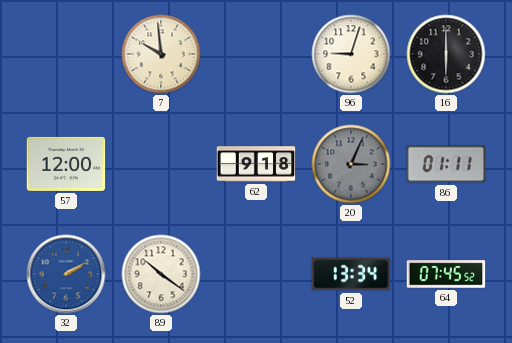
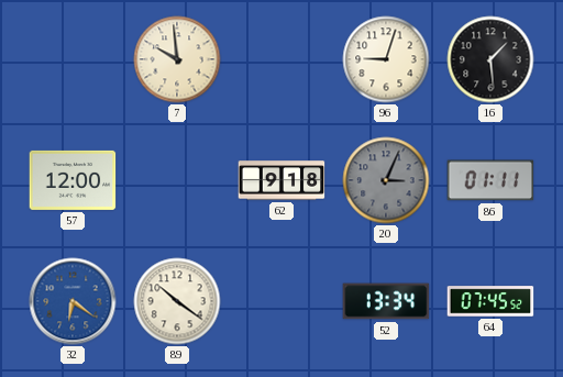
16: 6:00 -> 1:29
32: 2:10 -> 6:21
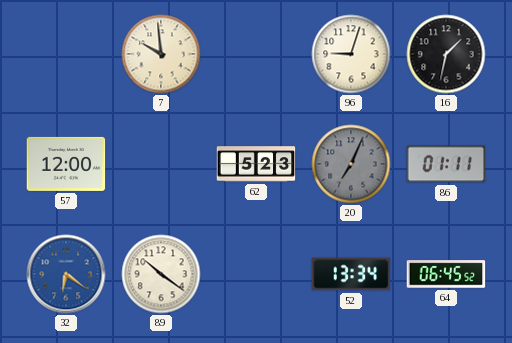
16: 1:29 -> 1:32
62: 9:18 -> 5:23
20: 3:04 -> 7:04
64: 07:45 -> 06:45
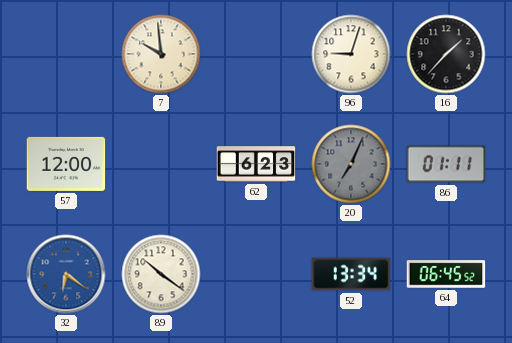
16: 1:32 -> 1:37
62: 5:23 -> 6:23
